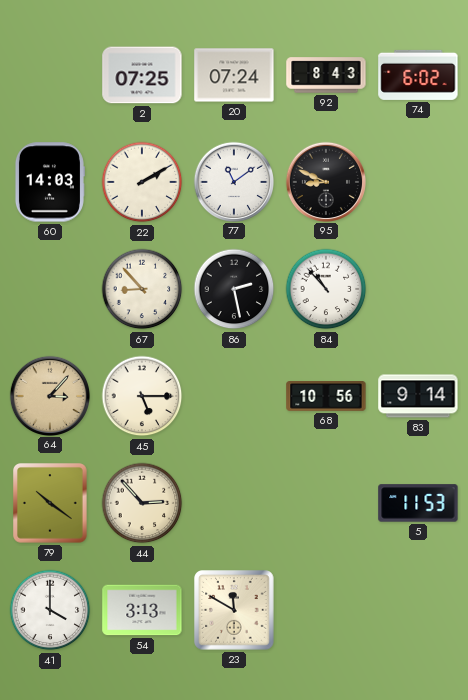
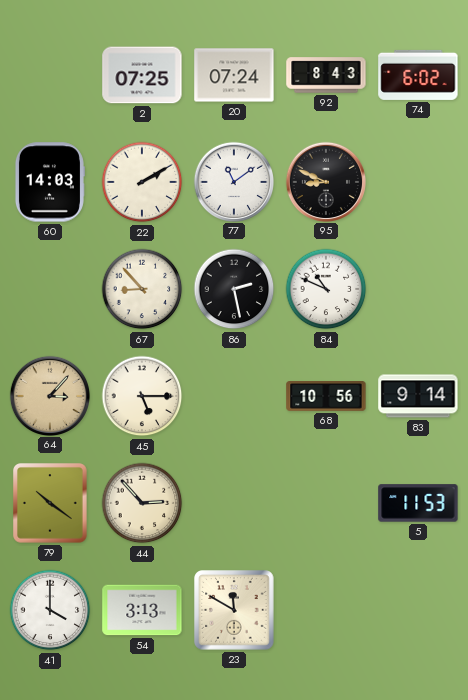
84: 10:53 -> 10:49
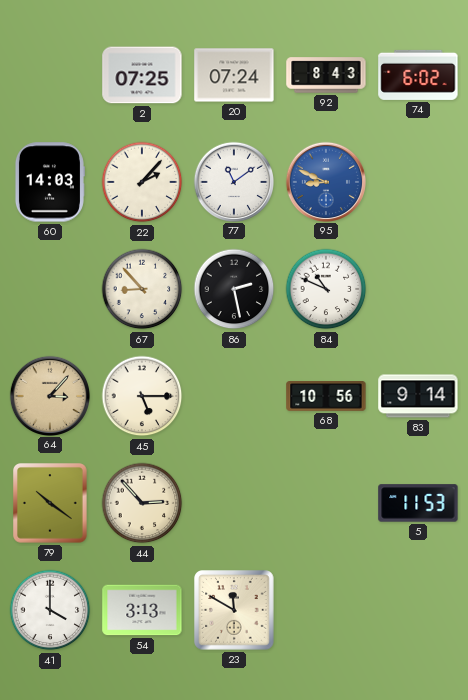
22: 2:10 -> 2:07
95 dial: black -> blue
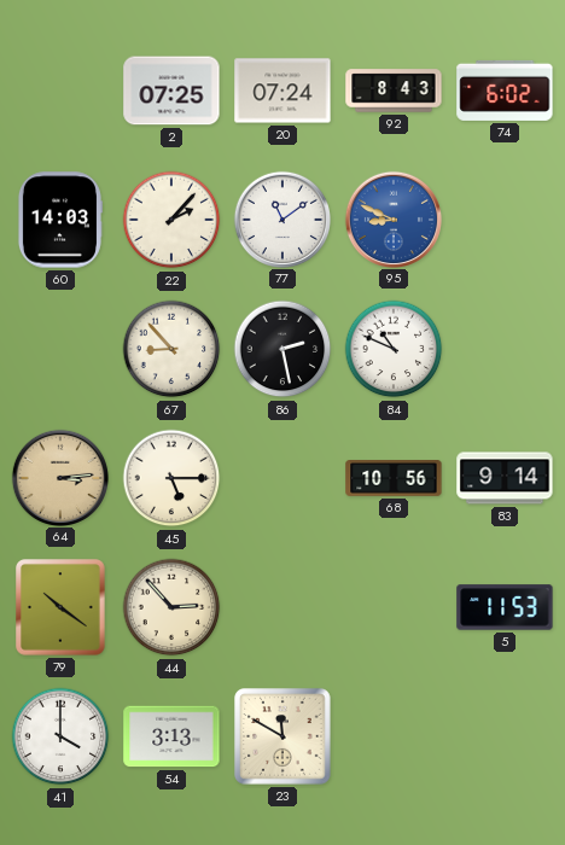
64: 3:07 -> 3:14
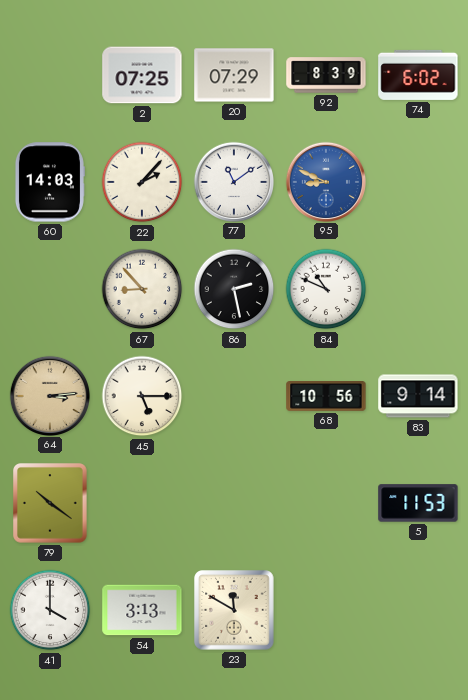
20: 07:24 -> 07:29
92: 8:43 -> 8:39
44: 2:53 -> none
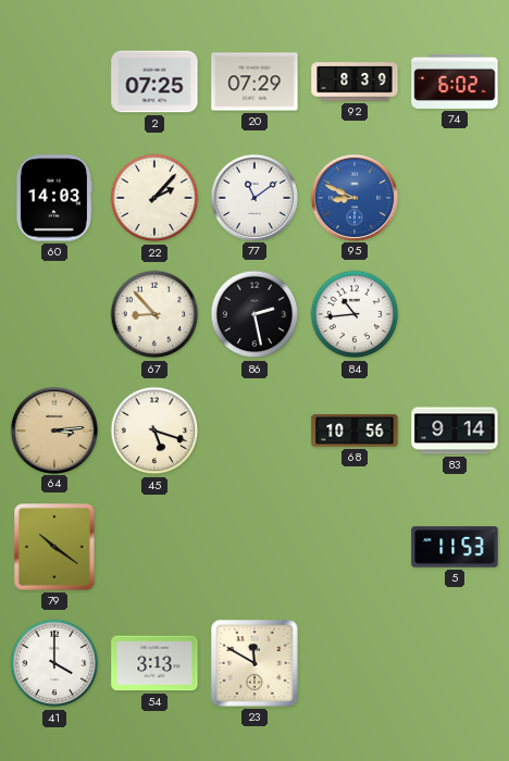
84: 10:49 -> 10:44
45: 5:15 -> 5:18
